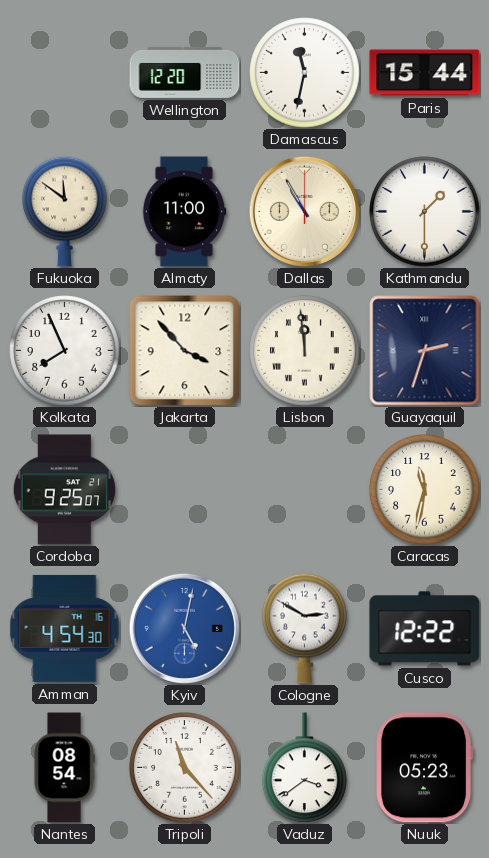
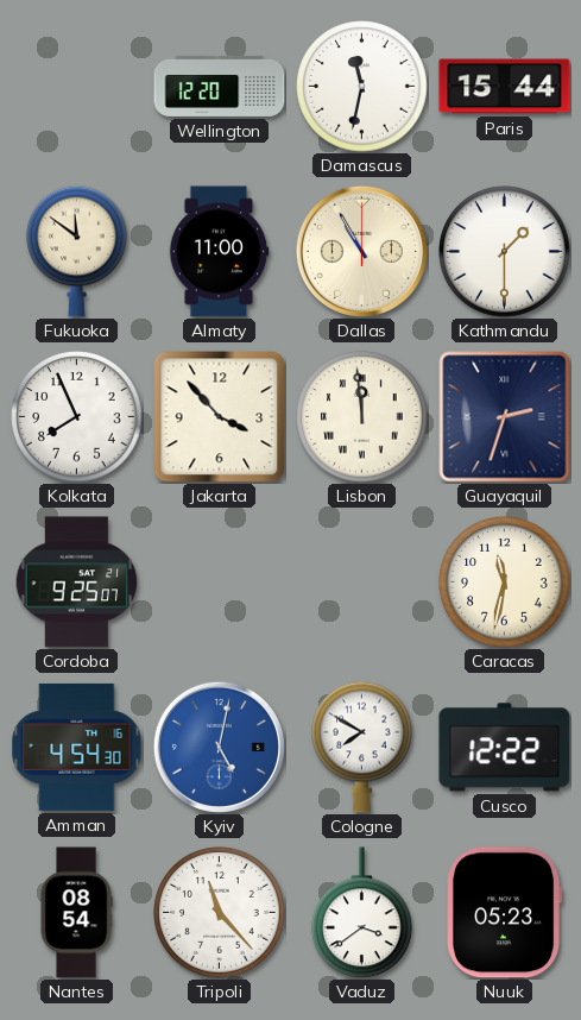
Cologne: 2:50 -> 7:50
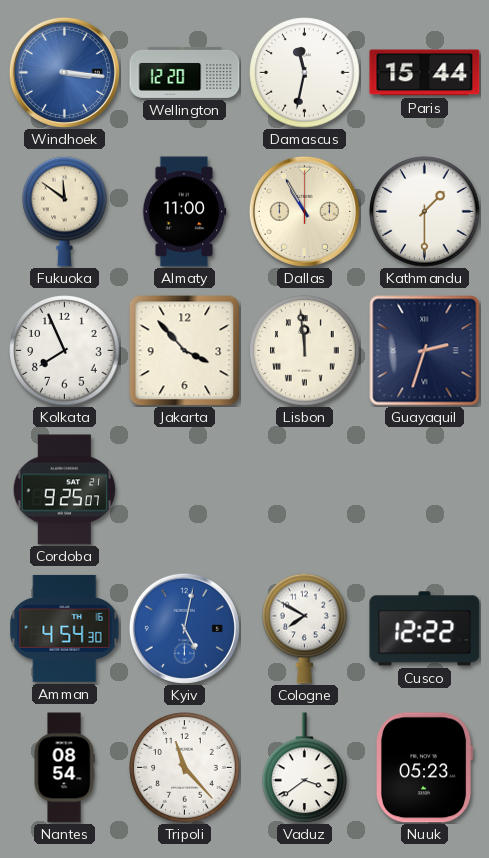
Windhoek: none -> 3:16
Caracas: 11:32 -> none
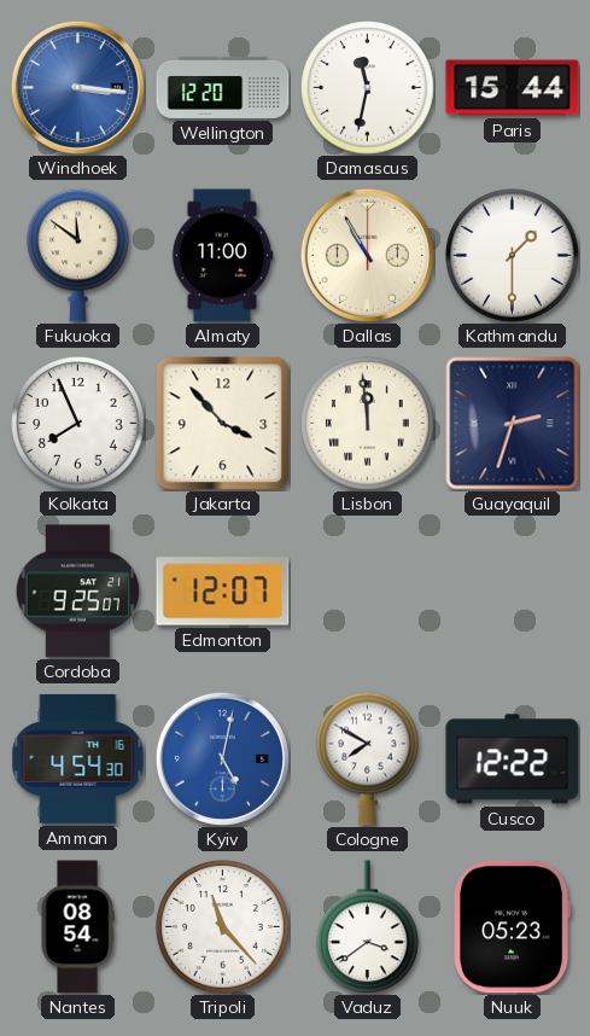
Edmonton: none -> 12:07
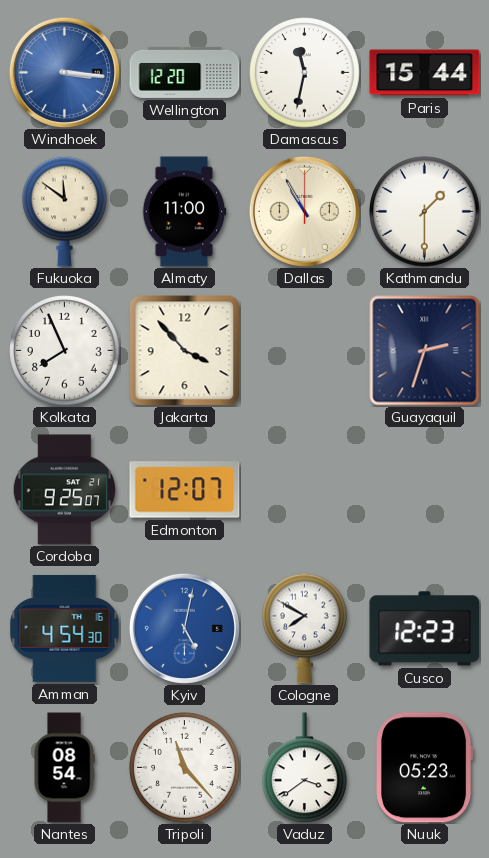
Lisbon: 11:59 -> none
Cusco: 12:22 -> 12:23
